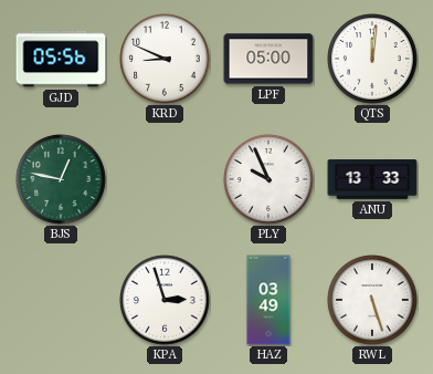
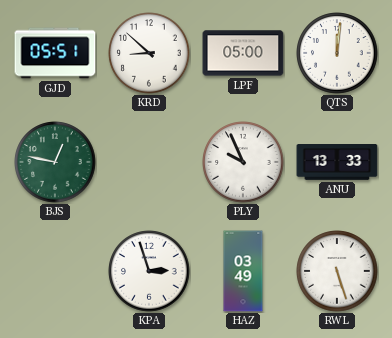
GJD: 05:56 -> 05:51
KRD: 8:49 -> 8:52
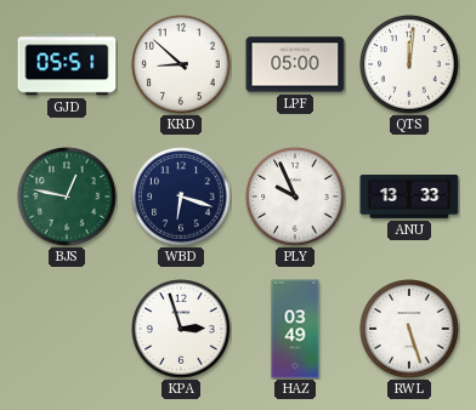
WBD: none -> 6:18
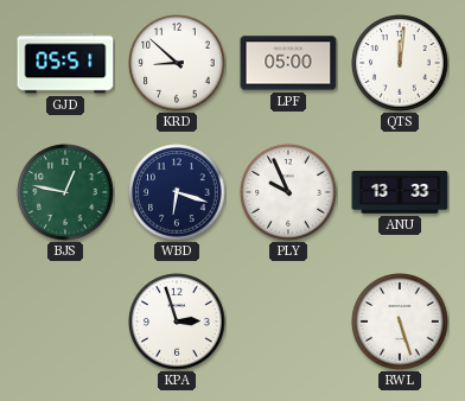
HAZ: 03:49 -> none
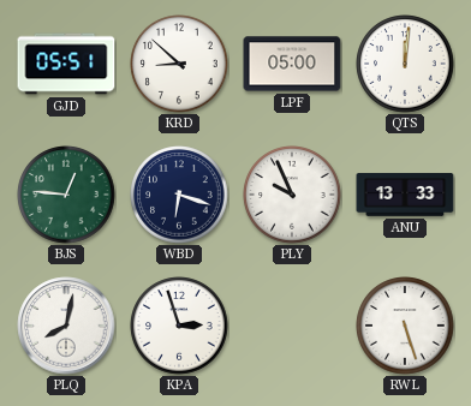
BJS: 12:47 -> 12:46
PLQ: none -> 8:02
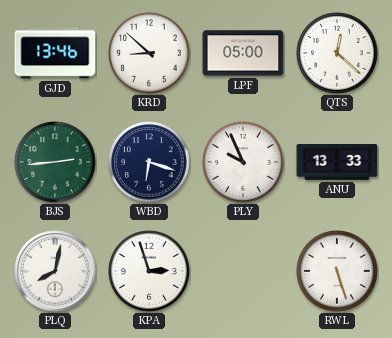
GJD: 05:51 -> 13:46
QTS: 12:01 -> 12:22
BJS: 12:46 -> 2:44
